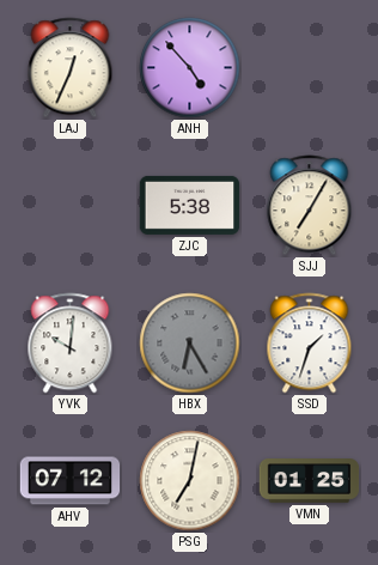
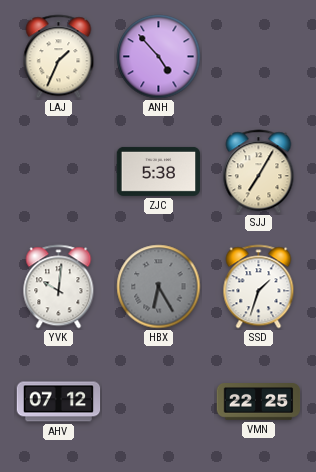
LAJ: 12:34 -> 1:34
PSG: 7:02 -> none
VMN: 01:25 -> 22:25
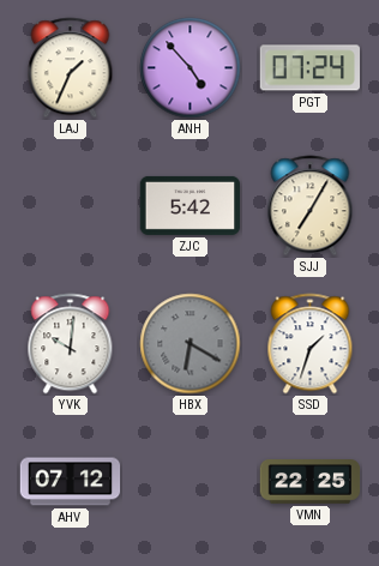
PGT: none -> 07:24
ZJC: 5:38 -> 5:42
HBX: 6:25 -> 6:20
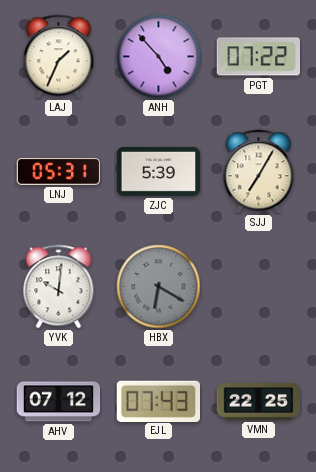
PGT: 07:24 -> 07:22
LNJ: none -> 05:31
ZJC: 5:42 -> 5:39
SSD: 1:33 -> none
EJL: none -> 07:43
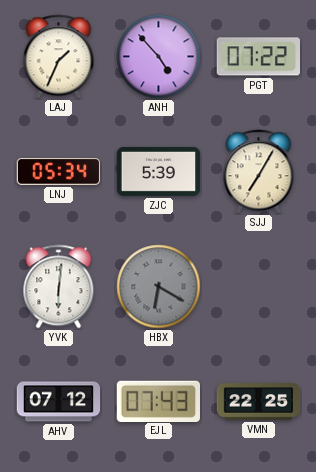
LNJ: 05:31 -> 05:34
YVK: 10:01 -> 6:01
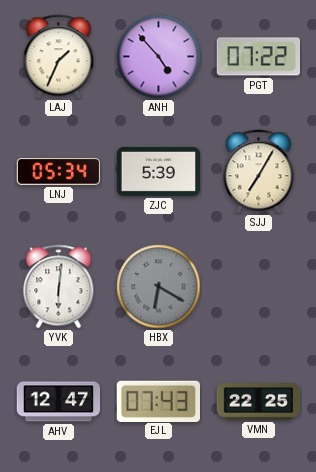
AHV: 07:12 -> 12:47
